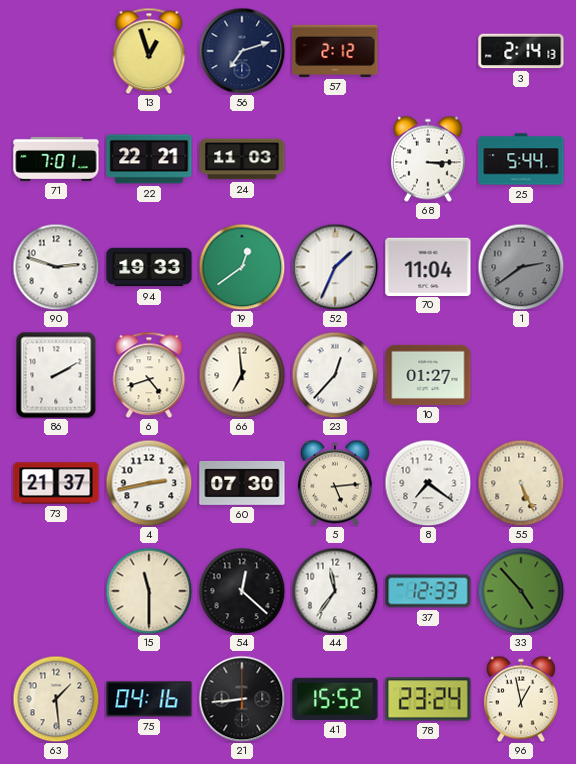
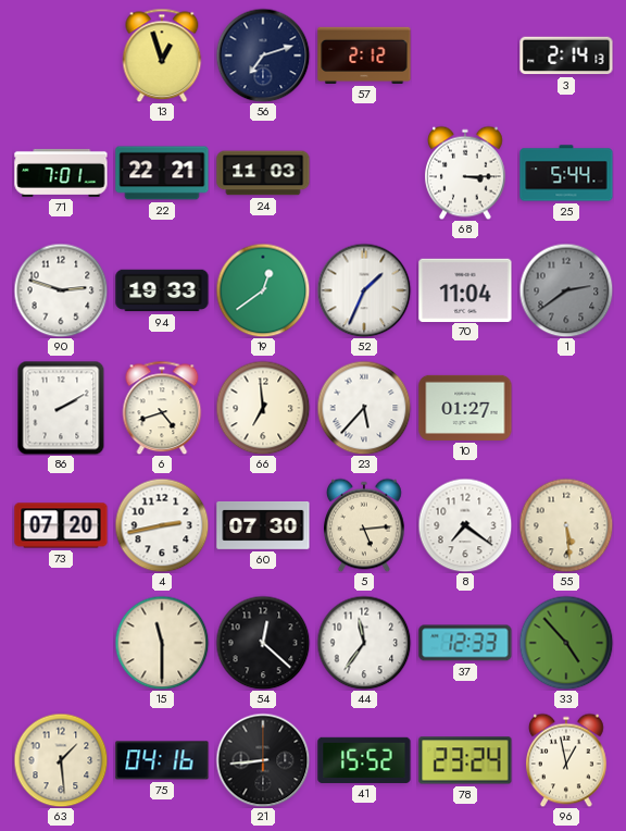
23: 12:37 -> 5:37
73: 21:37 -> 07:20
55: 5:26 -> 5:29
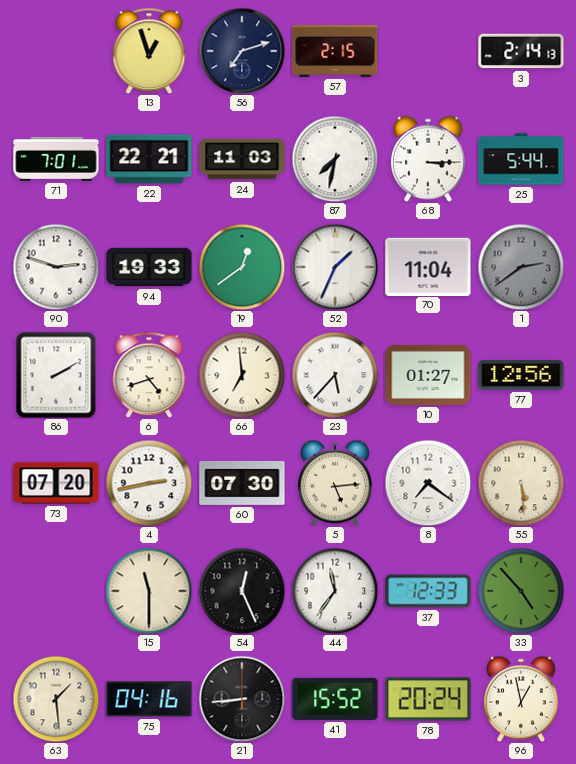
57: 2:12 -> 2:15
87: none -> 7:32
77: none -> 12:56
54: 12:22 -> 12:26
78: 23:24 -> 20:24
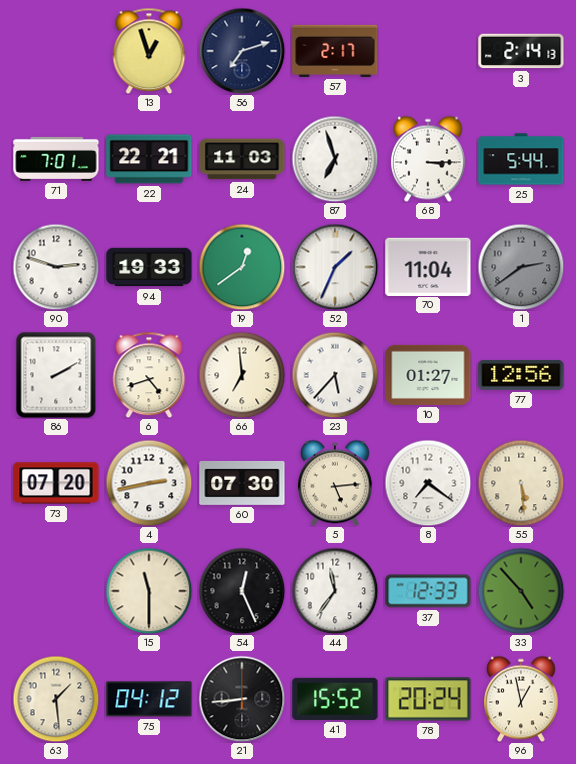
57: 2:15 -> 2:17
87: 7:32 -> 6:57
75: 04:16 -> 04:12
